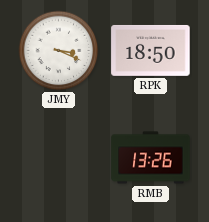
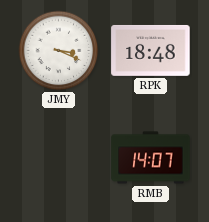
RPK: 18:50 -> 18:48
RMB: 13:26 -> 14:07
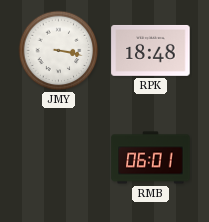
JMY: 3:19 -> 3:17
RMB: 14:07 -> 06:01
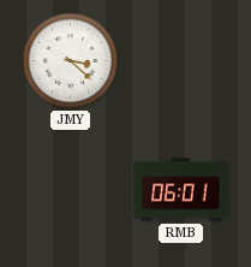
JMY: 3:17 -> 3:22
RPK: 18:48 -> none
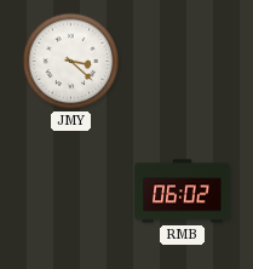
RMB: 06:01 -> 06:02
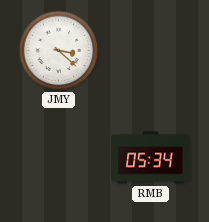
RMB: 06:02 -> 05:34
